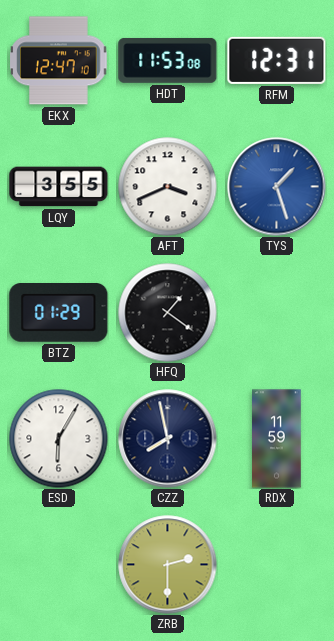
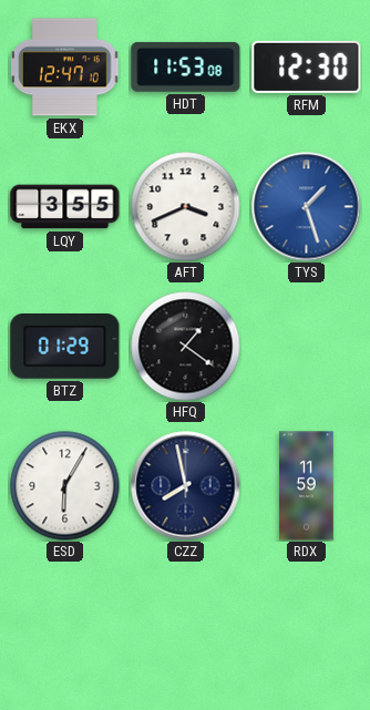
RFM: 12:31 -> 12:30
ZRB: 2:30 -> none
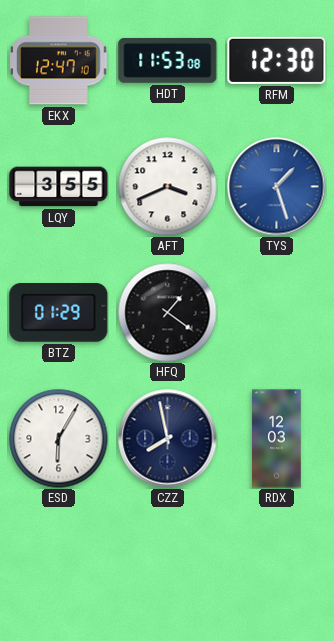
RDX: 11:59 -> 12:03
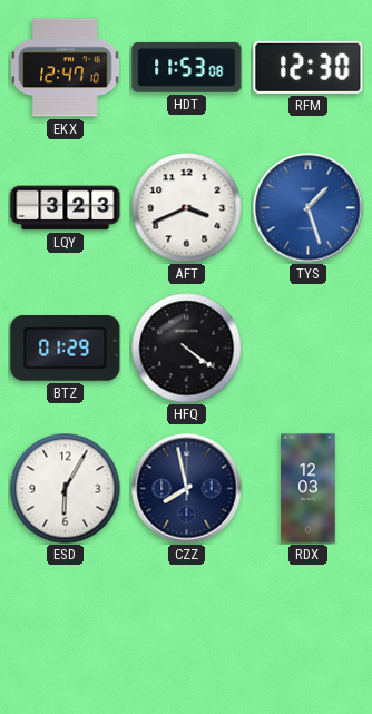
LQY: 3:55 -> 3:23
HFQ: 1:21 -> 4:21
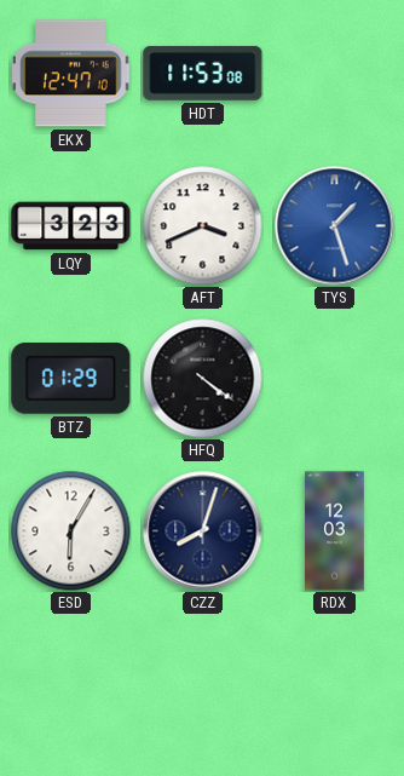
RFM: 12:30 -> none
CZZ: 7:58 -> 8:03
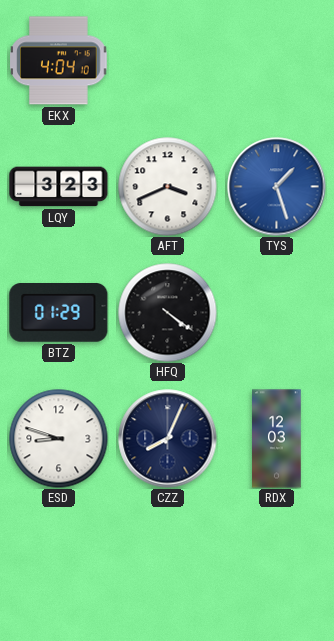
EKX: 12:47 -> 4:04
HDT: 11:53 -> none
ESD: 6:05 -> 8:48
CZZ: 8:03 -> 8:04
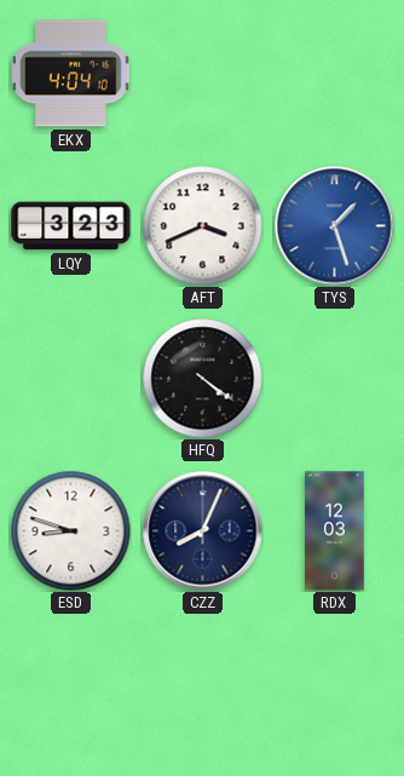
BTZ: 01:29 -> none
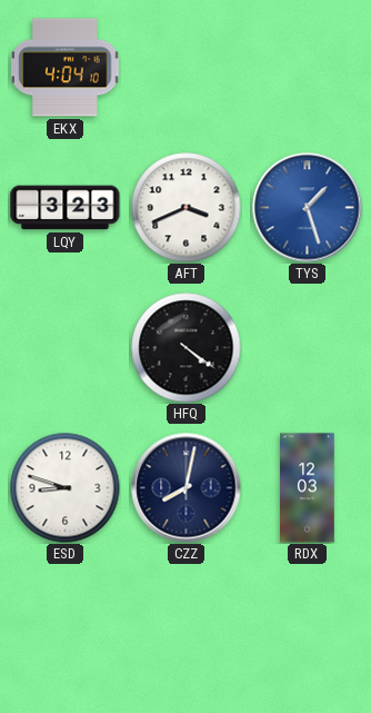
CZZ: 8:04 -> 8:02
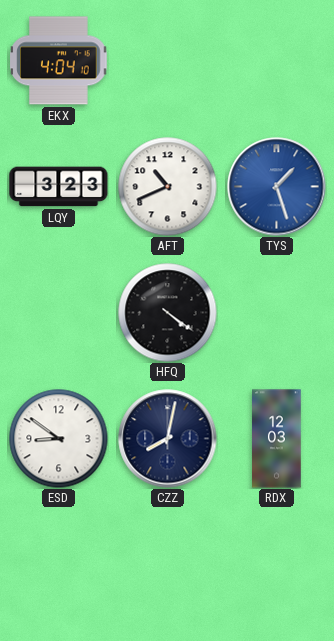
AFT: 3:41 -> 10:41
ESD: 8:48 -> 8:51
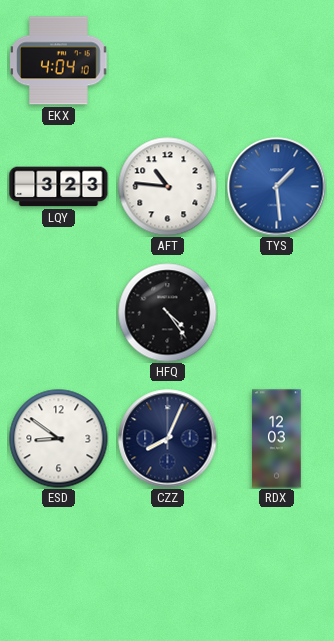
AFT: 10:41 -> 10:46
TYS: 1:27 -> 1:29
HFQ: 4:21 -> 4:24
CZZ: 8:02 -> 8:04
